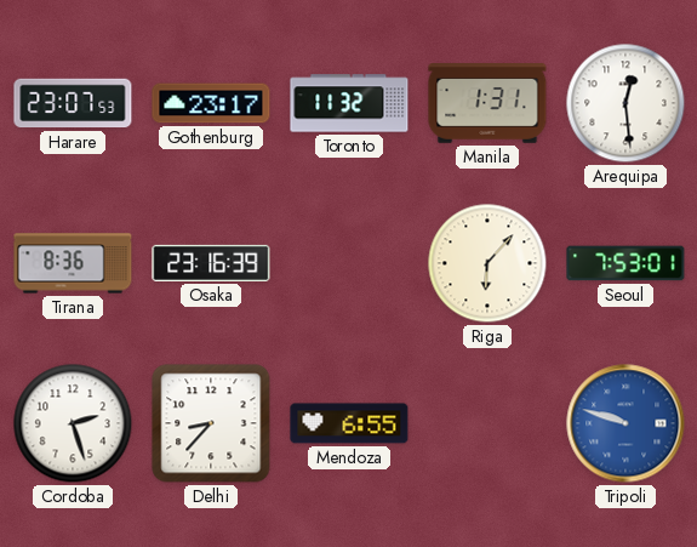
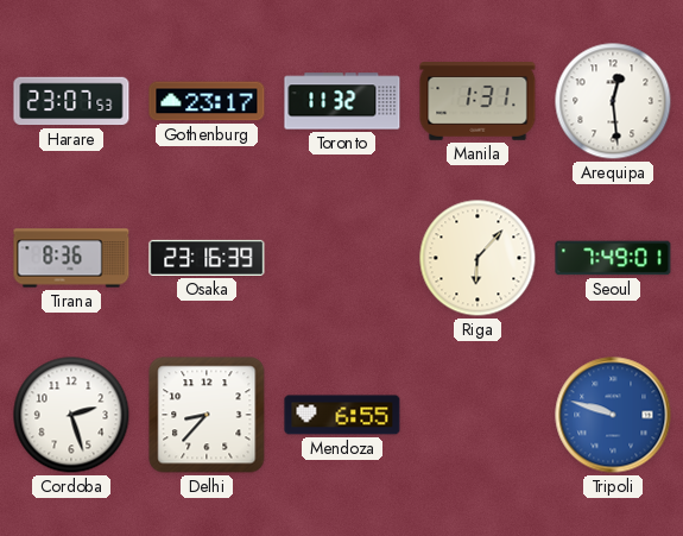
Seoul: 7:53 -> 7:49
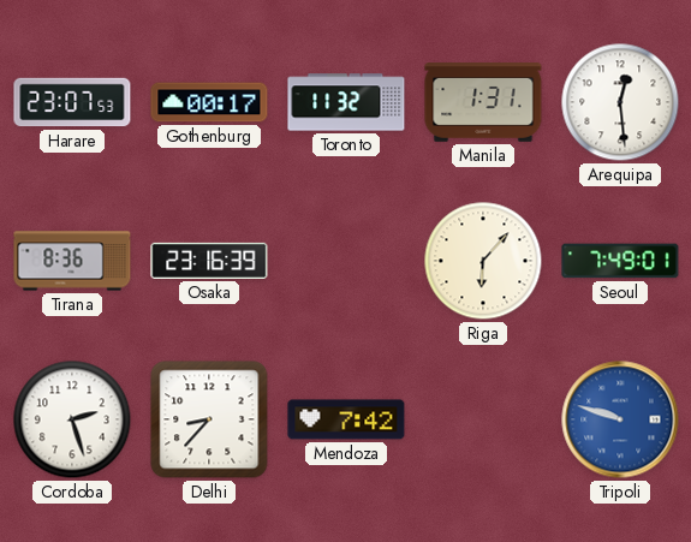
Gothenburg: 23:17 -> 00:17
Mendoza: 6:55 -> 7:42
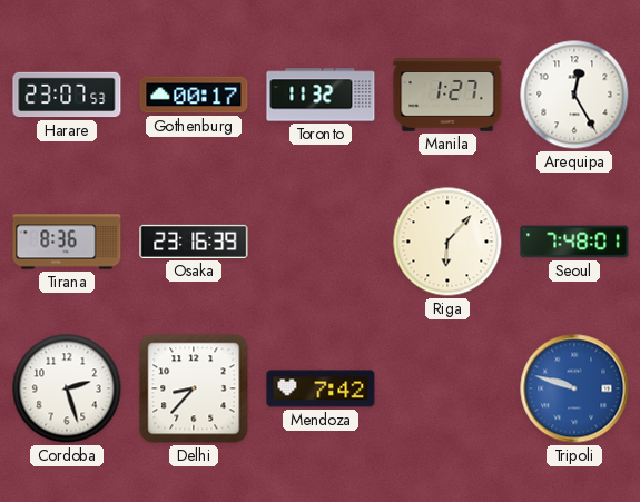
Manila: 1:31 -> 1:27
Arequipa: 12:29 -> 12:25
Seoul: 7:49 -> 7:48
